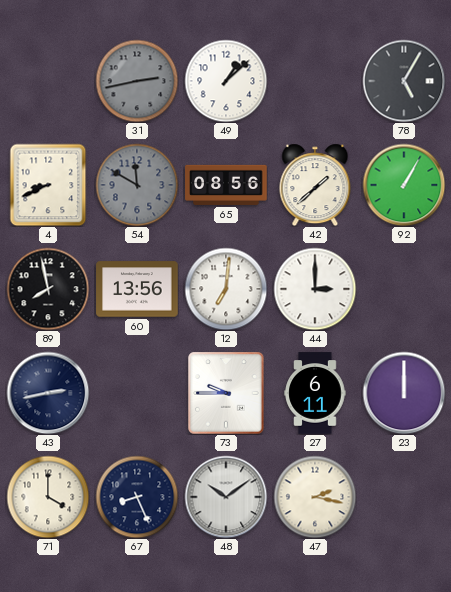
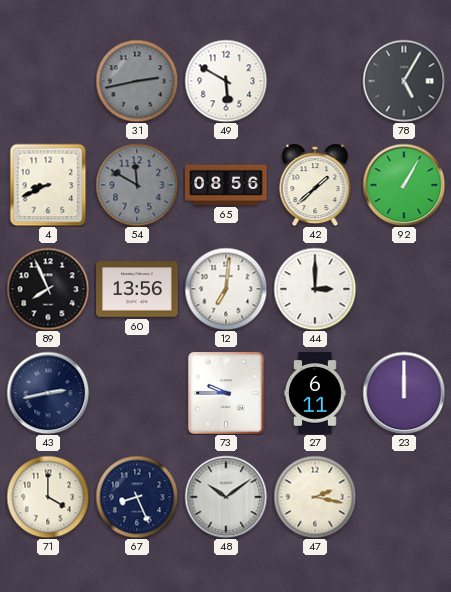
49: 1:08 -> 5:50
89: 7:58 -> 7:56
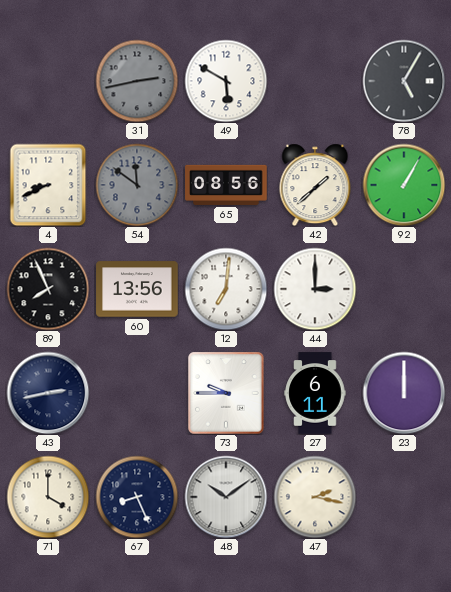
54: 11:50 -> 11:51
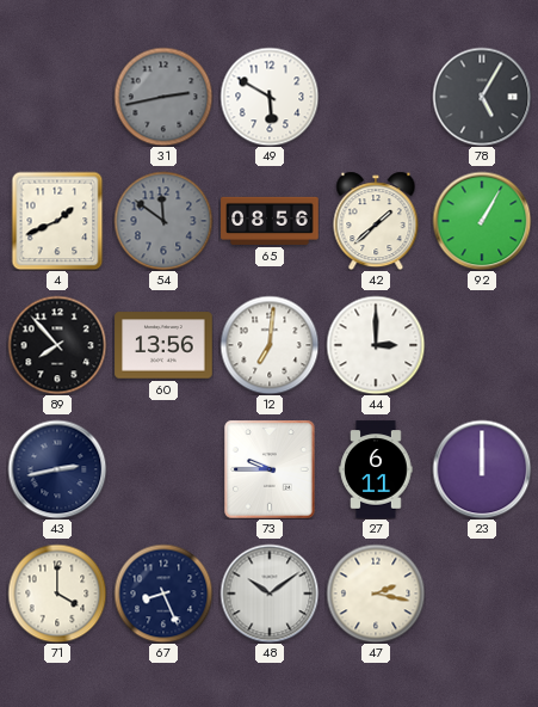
4: 8:41 -> 1:41
89: 7:56 -> 7:53
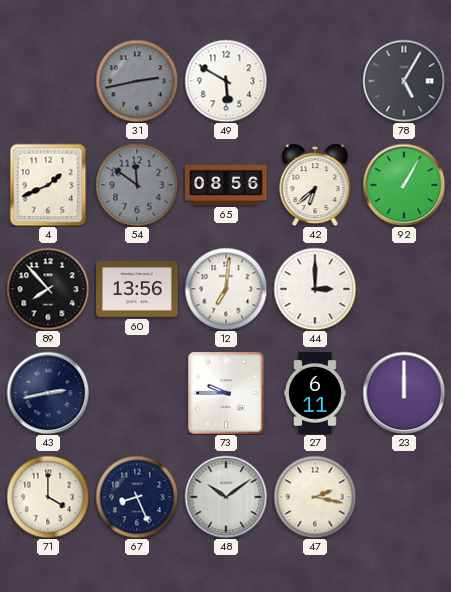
42: 1:38 -> 6:38
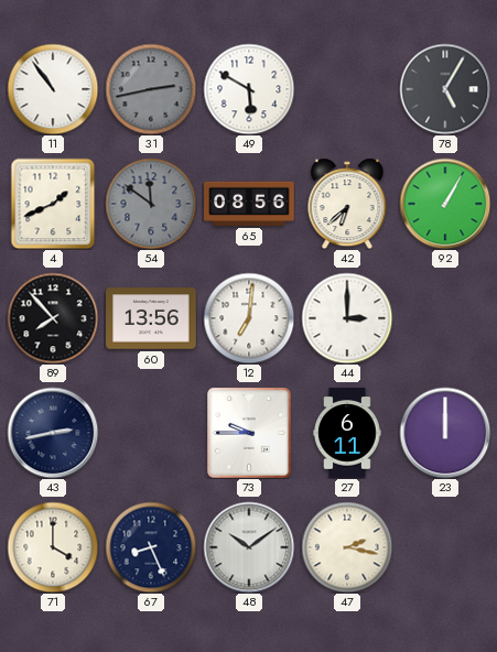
11: none -> 10:54
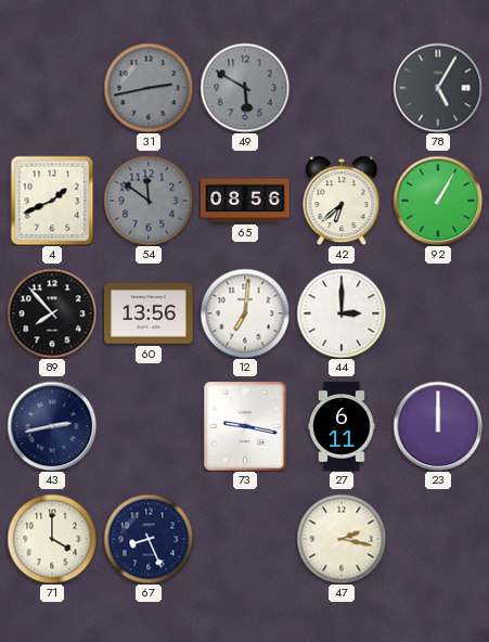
11: 10:54 -> none
49 dial: white -> grey
73: 9:45 -> 9:17
48: 10:09 -> none
